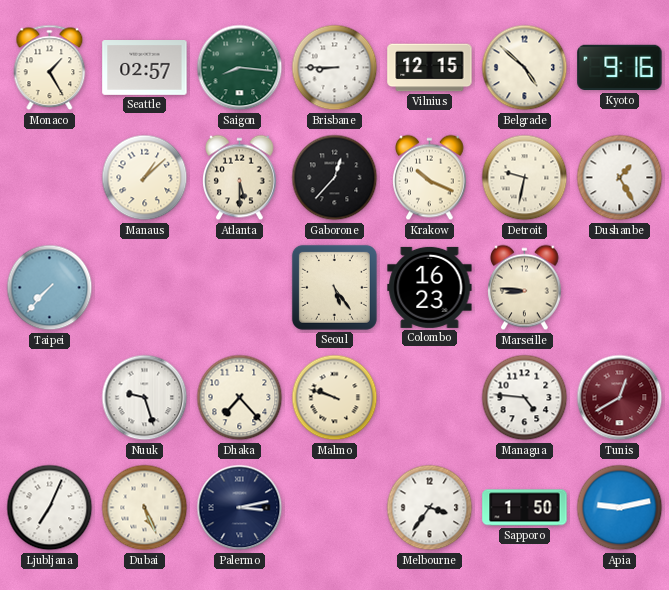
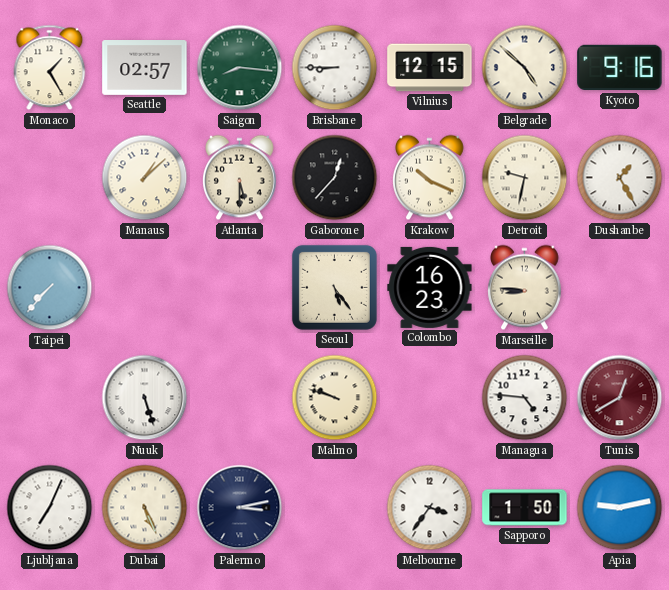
Nuuk: 9:27 -> 5:27
Dhaka: 7:23 -> none
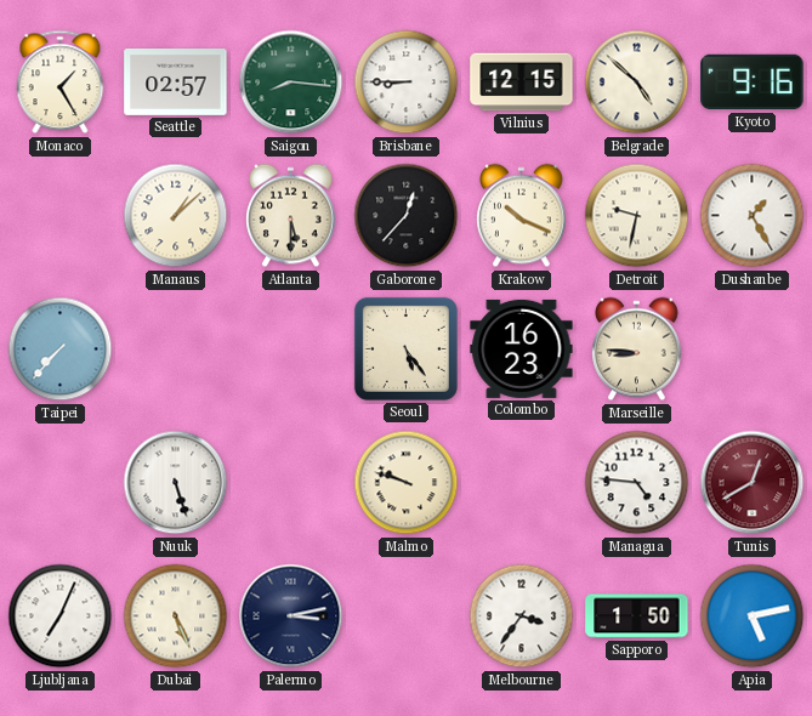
Apia: 9:13 -> 5:13
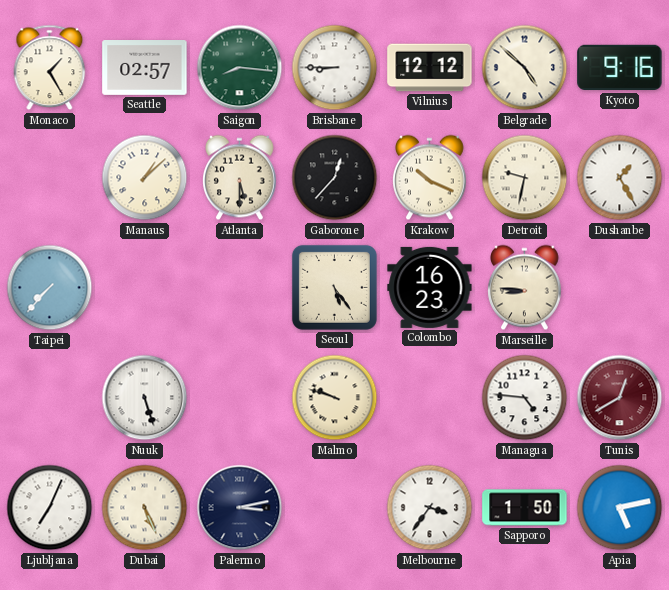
Vilnius: 12:15 -> 12:12
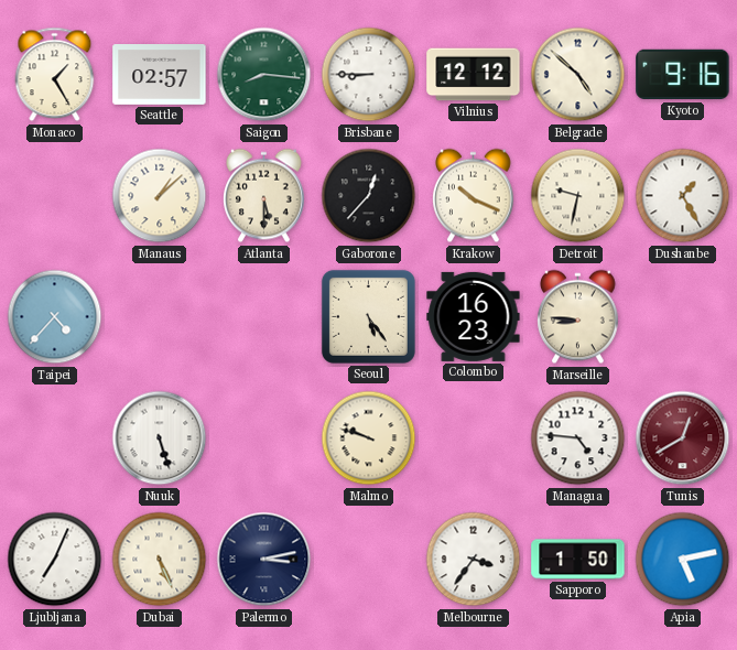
Taipei: 7:37 -> 4:37
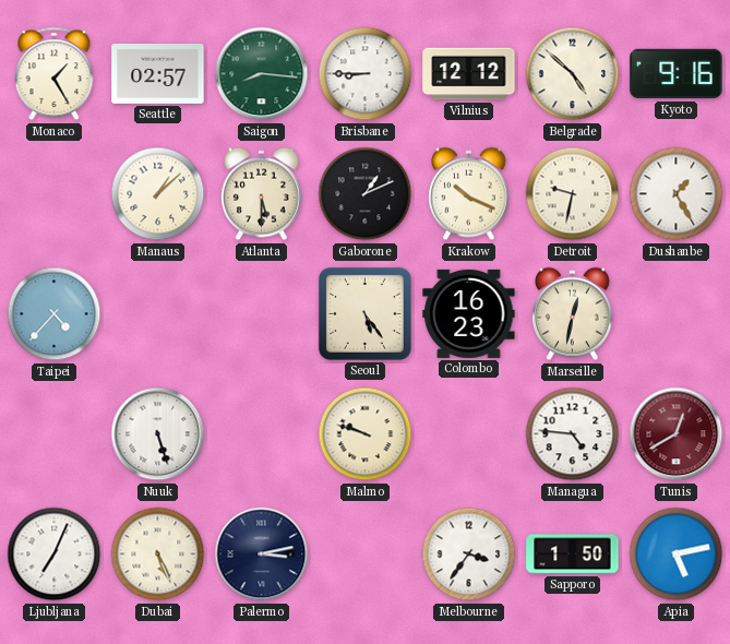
Gaborone: 12:37 -> 1:11
Marseille: 8:46 -> 12:32
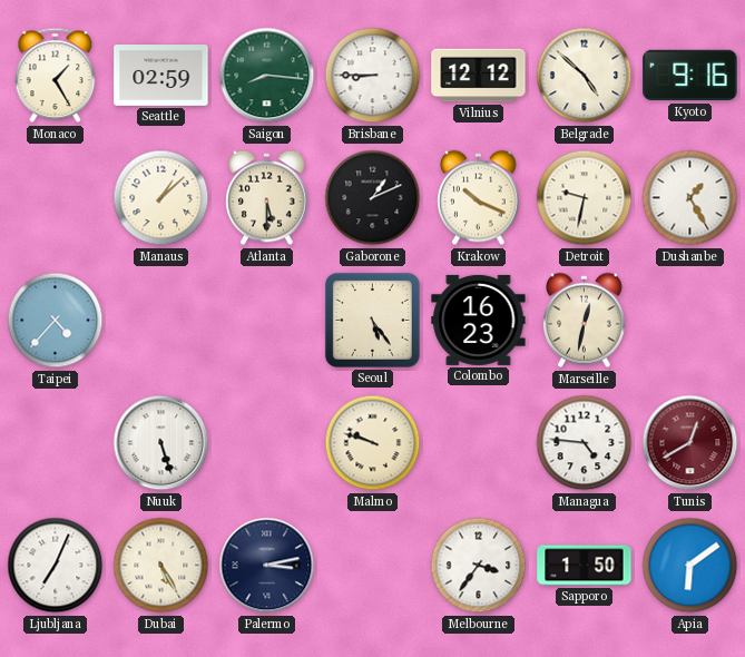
Seattle: 02:57 -> 02:59
Dubai: 5:26 -> 5:25
Apia: 5:13 -> 6:09
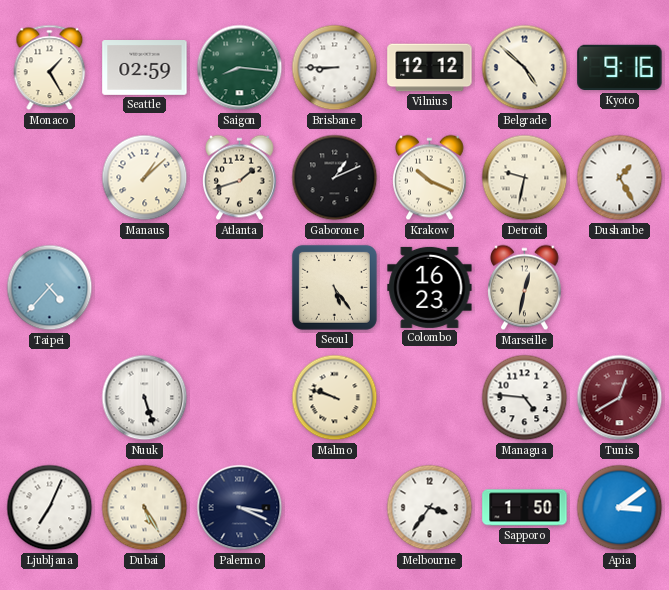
Atlanta: 5:30 -> 1:42
Palermo: 3:13 -> 3:19
Apia: 6:09 -> 3:09
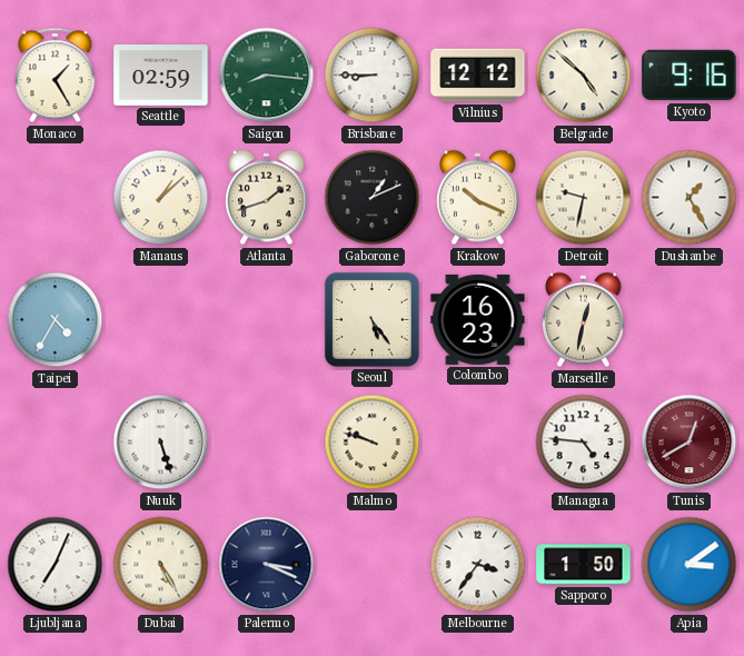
Taipei: 4:37 -> 4:35
